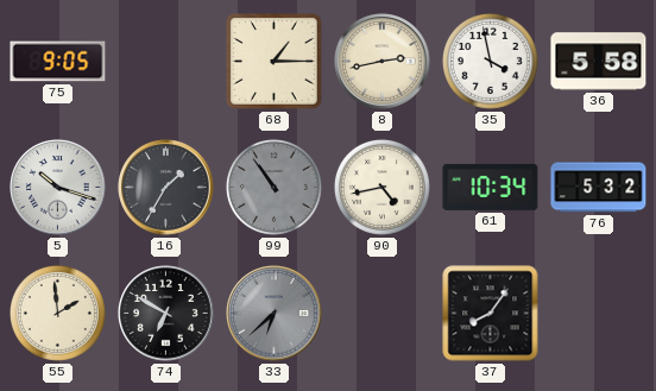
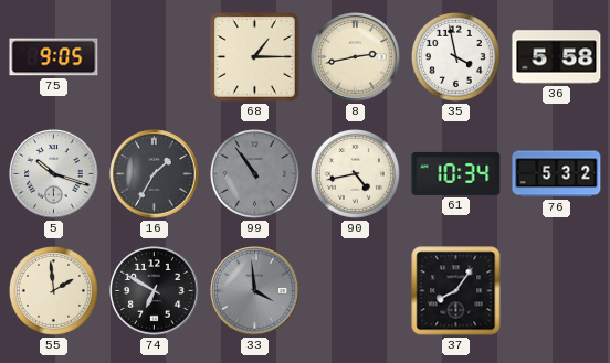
33: 6:38 -> 3:59
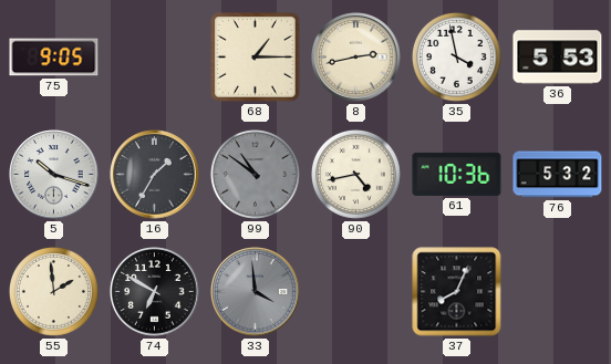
36: 5:58 -> 5:53
99: 10:54 -> 10:51
61: 10:34 -> 10:36
37: 8:06 -> 8:04
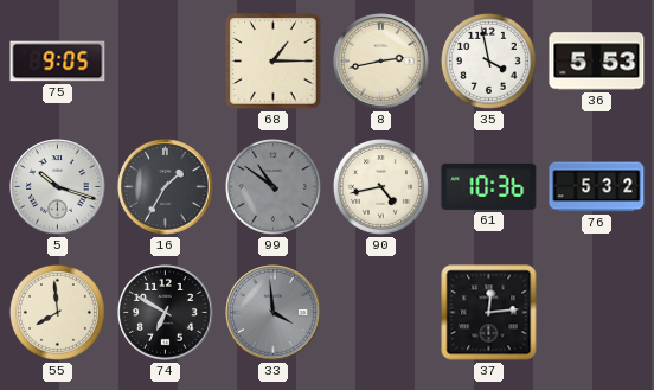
55: 1:59 -> 7:59
37: 8:04 -> 12:14
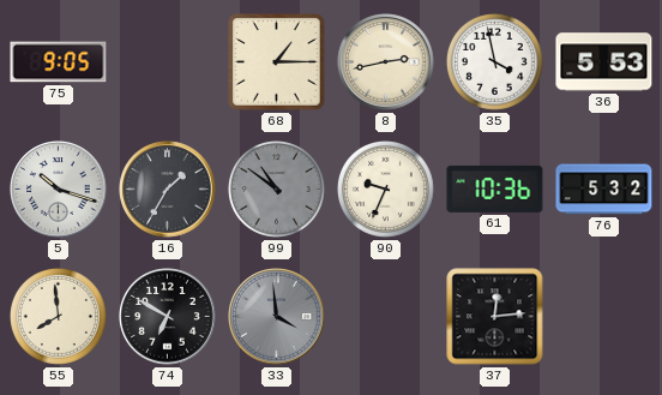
90: 4:43 -> 9:34
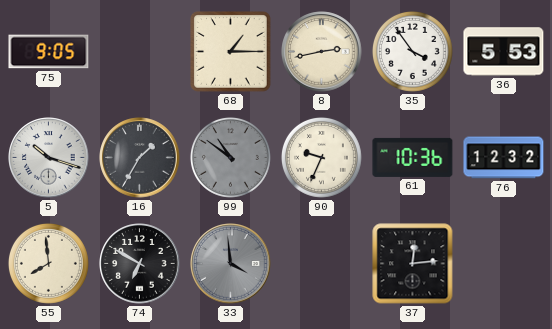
35: 3:58 -> 3:54
76: 5:32 -> 12:32
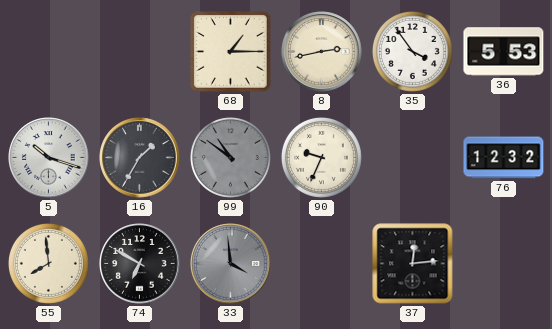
75: 9:05 -> none
61: 10:36 -> none
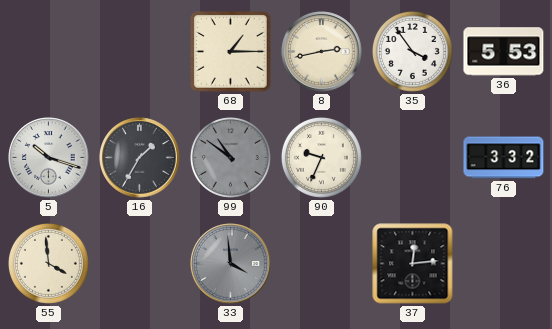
76: 12:32 -> 3:32
55: 7:59 -> 3:59
74: 6:50 -> none
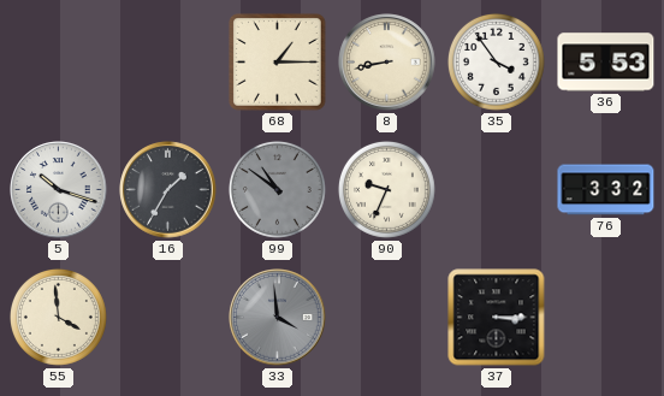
8: 2:43 -> 8:43
37: 12:14 -> 3:15
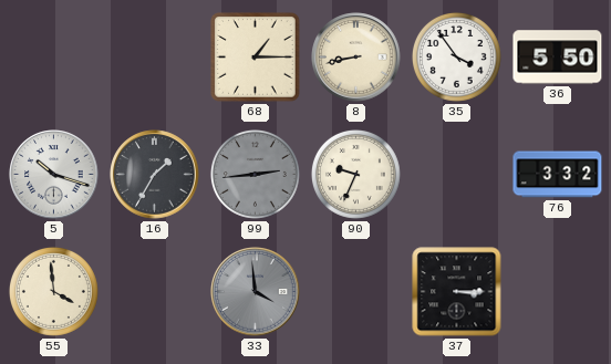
36: 5:53 -> 5:50
99: 10:51 -> 2:44
